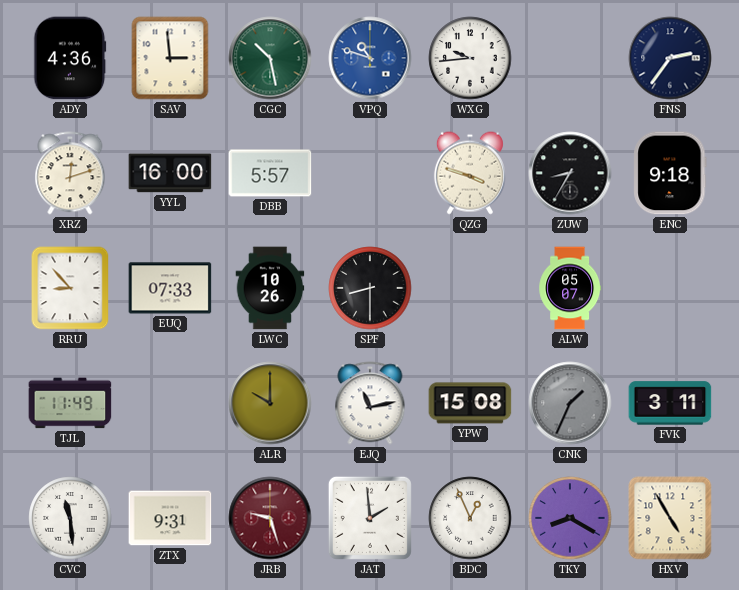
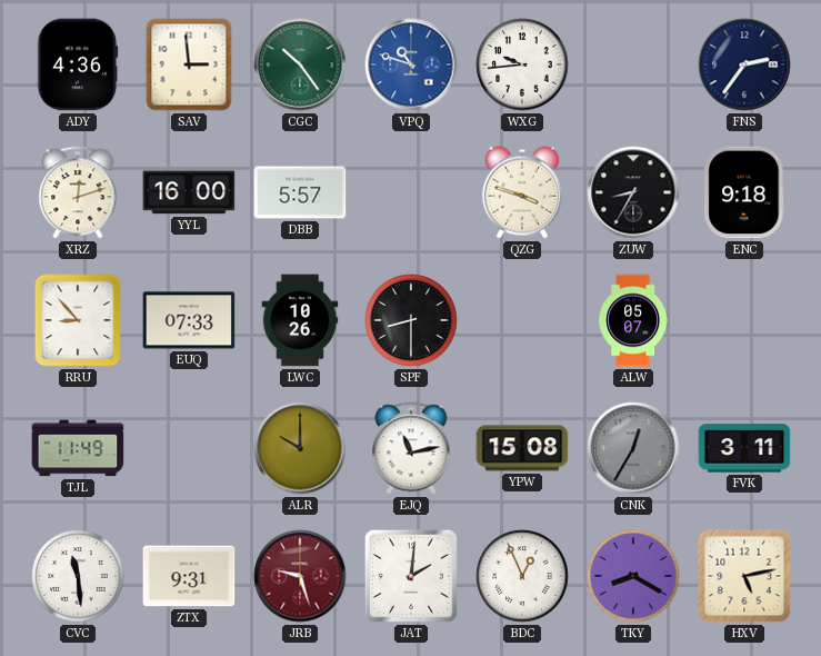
CGC: 10:28 -> 10:24
CNK: 1:34 -> 12:35
JAT: 1:59 -> 2:01
HXV: 4:55 -> 5:13
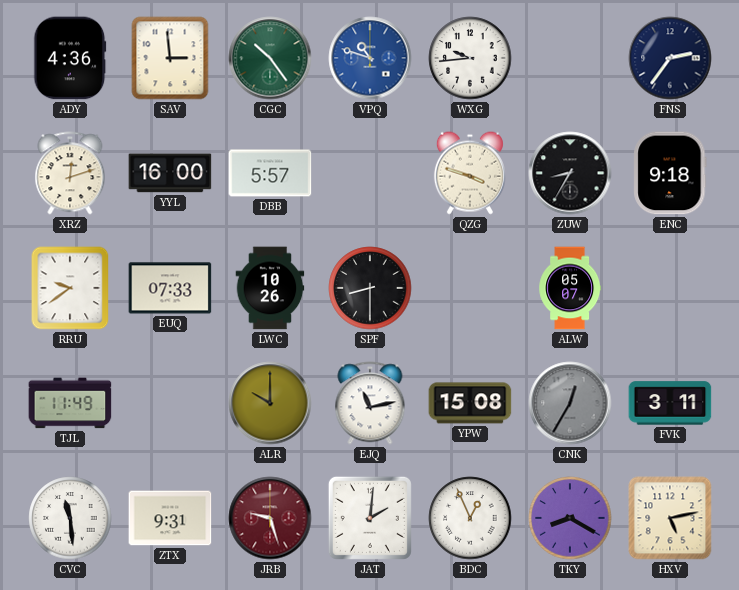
RRU: 8:53 -> 9:39
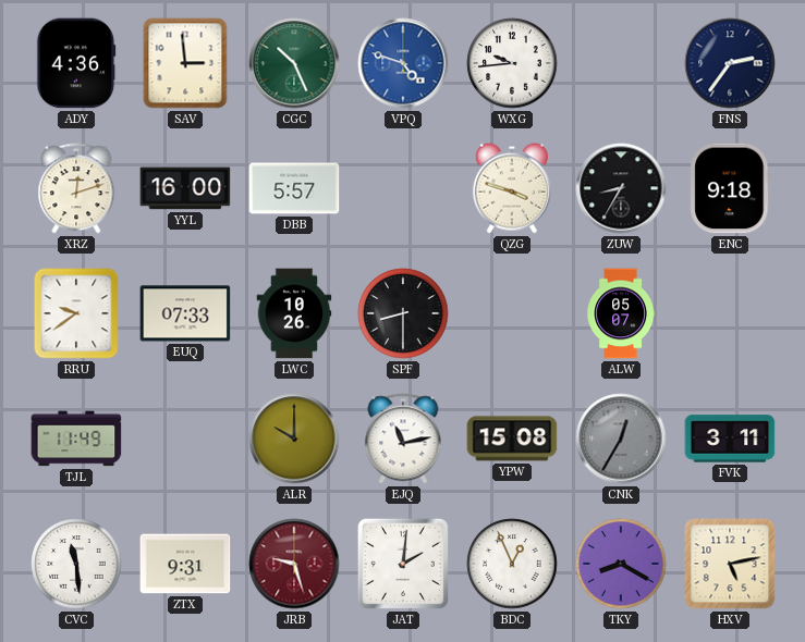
CGC: 10:24 -> 10:26
VPQ: 10:48 -> 4:48
